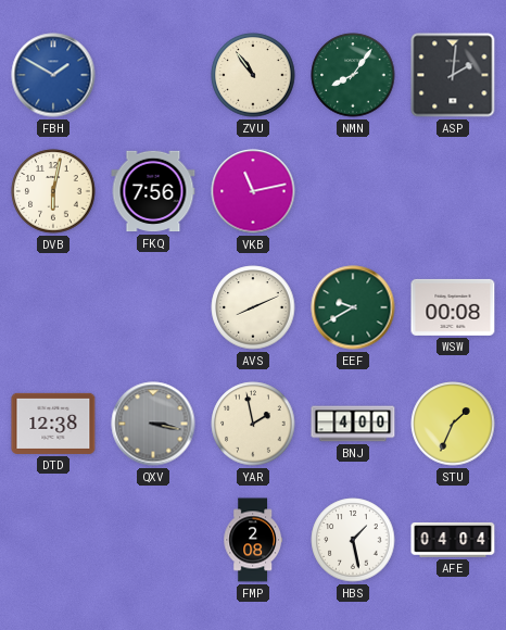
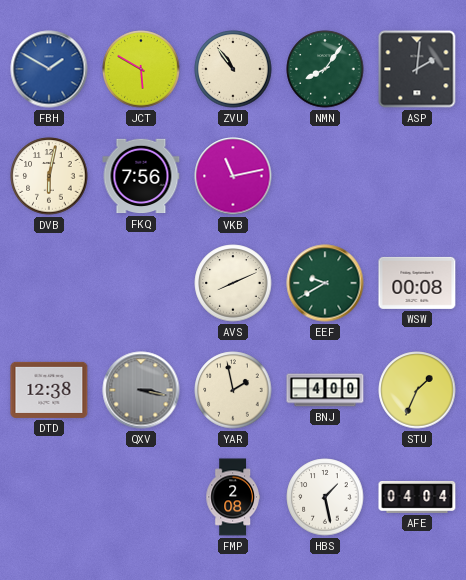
JCT: none -> 5:50
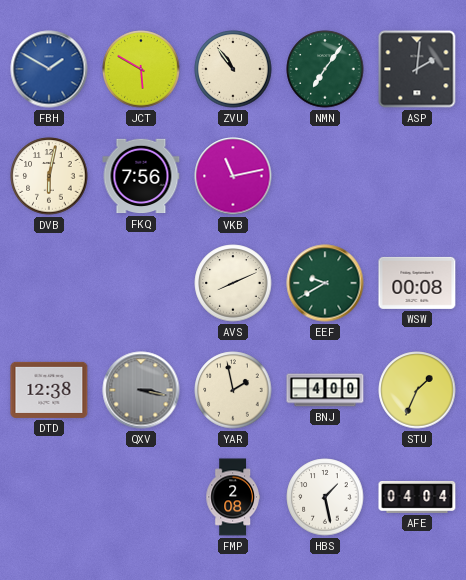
NMN: 8:06 -> 7:06
